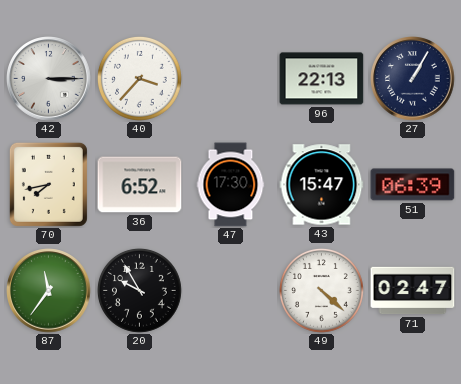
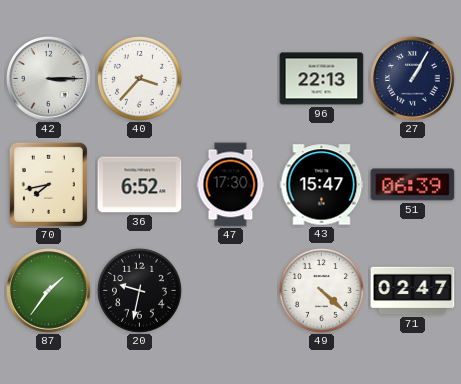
87: 11:36 -> 1:36
20: 9:55 -> 9:32
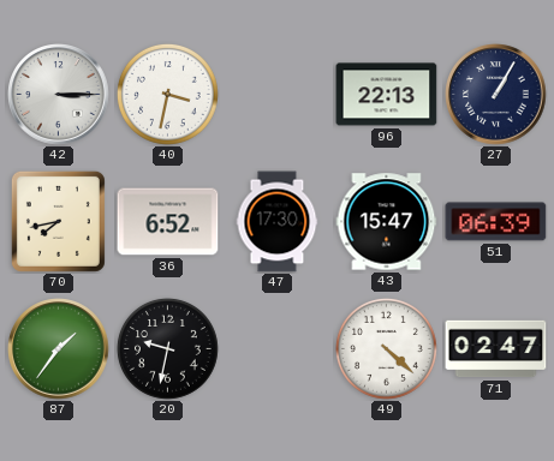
40: 3:37 -> 3:32
